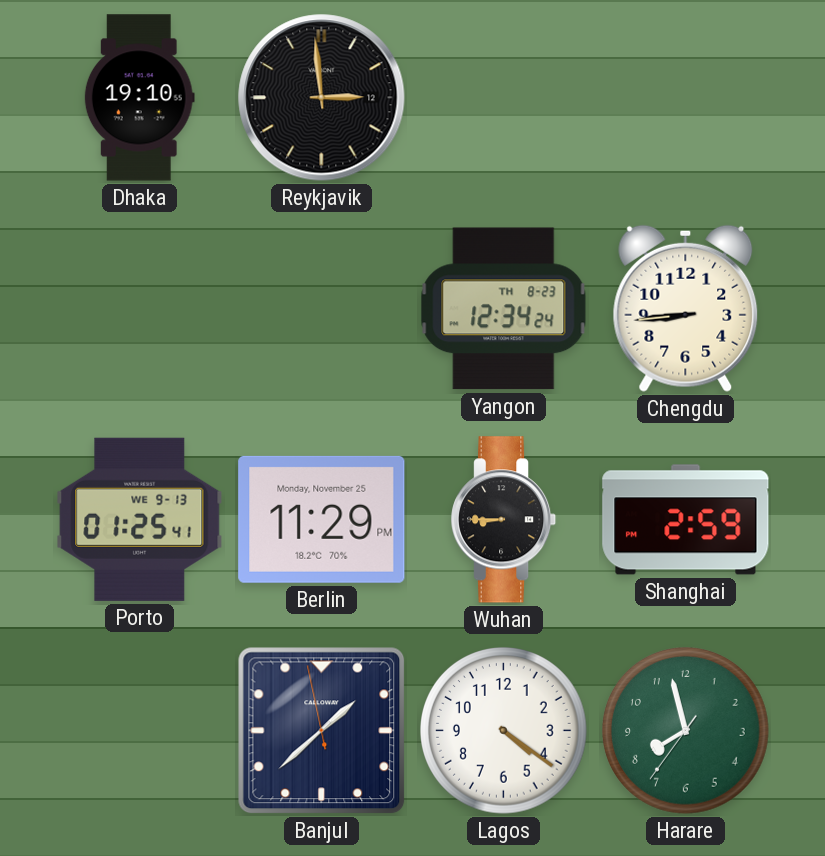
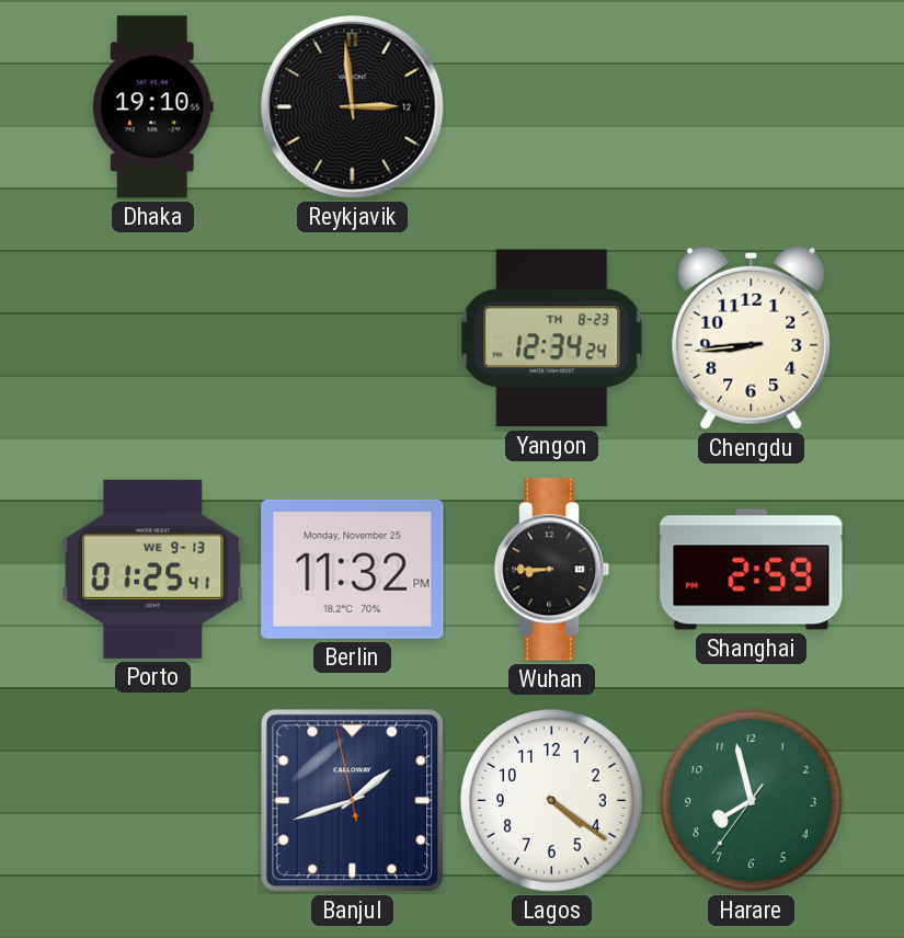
Berlin: 11:29 -> 11:32
Banjul: 1:37 -> 1:41
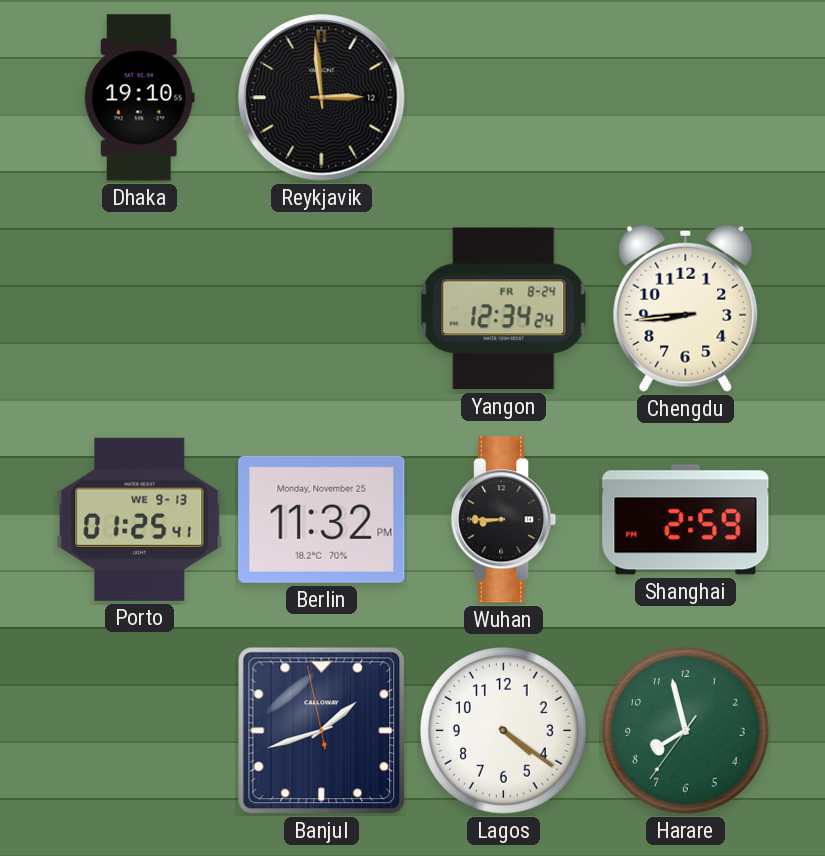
Yangon date: TH 8-23 -> FR 8-24
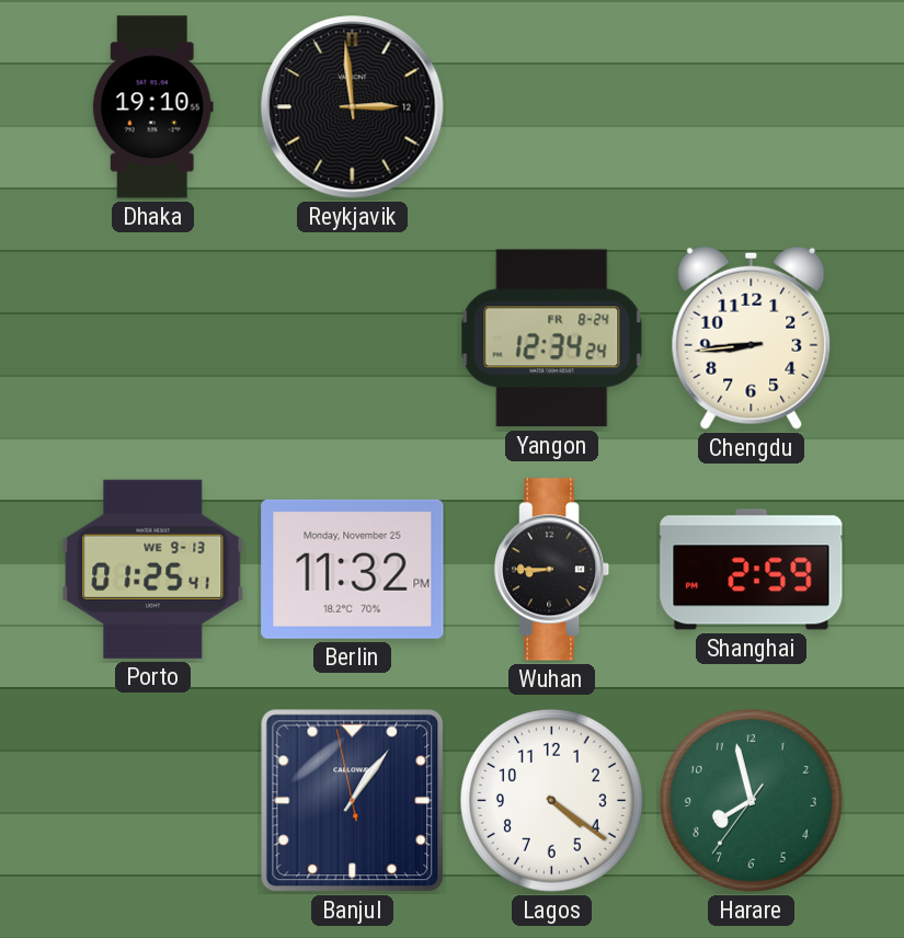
Banjul: 1:41 -> 1:05
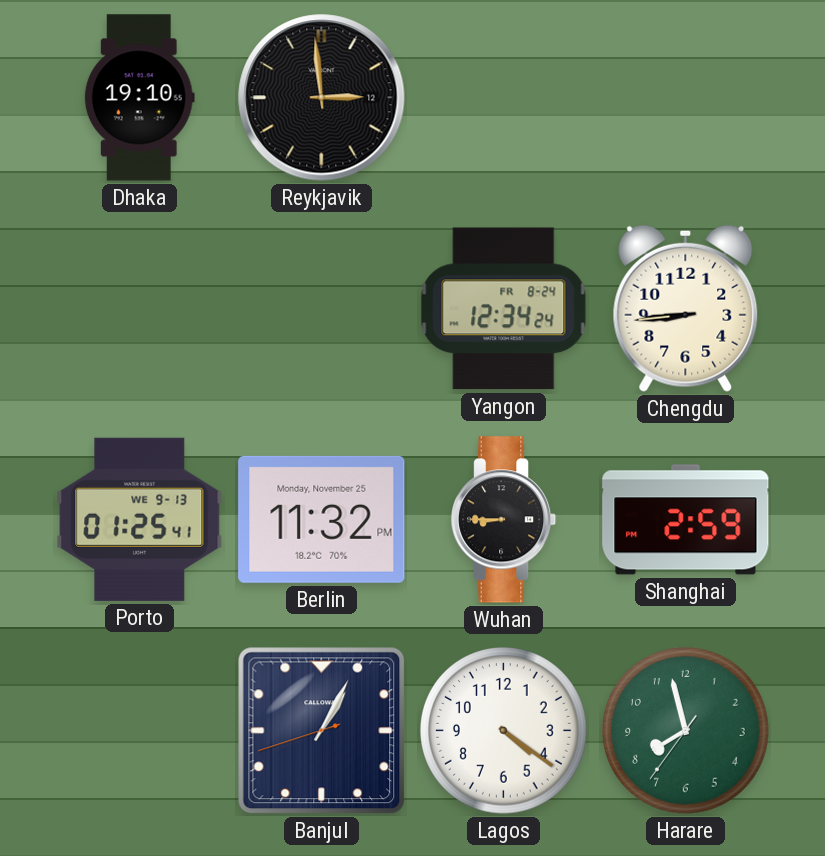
Banjul: 1:05 -> 1:04
